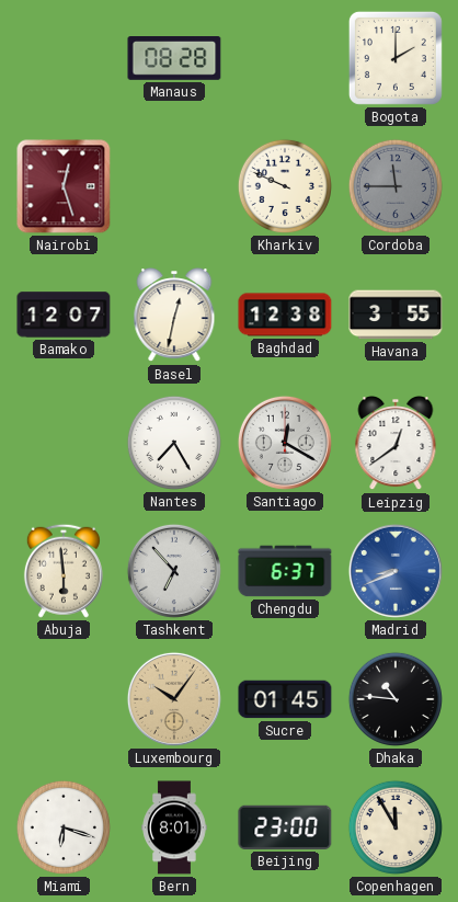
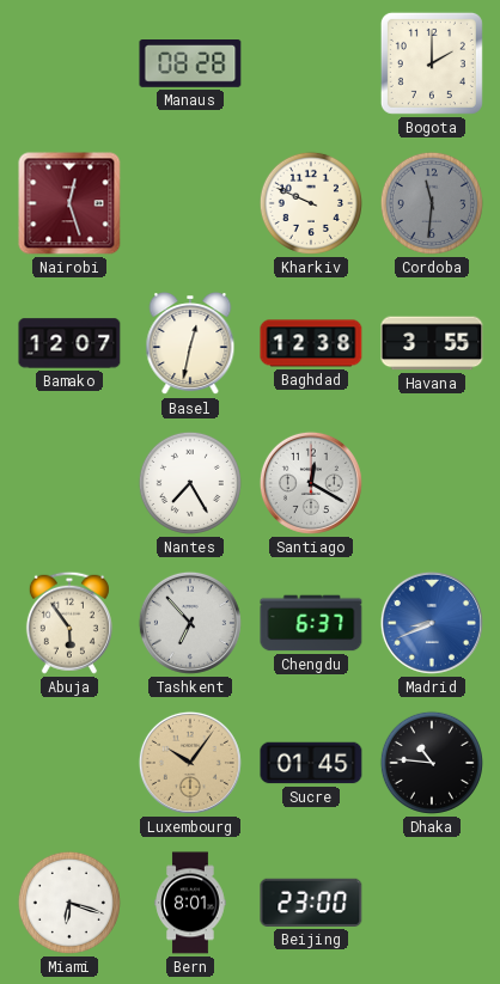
Cordoba: 11:45 -> 11:31
Leipzig: 12:39 -> none
Abuja: 5:59 -> 5:54
Copenhagen: 11:55 -> none
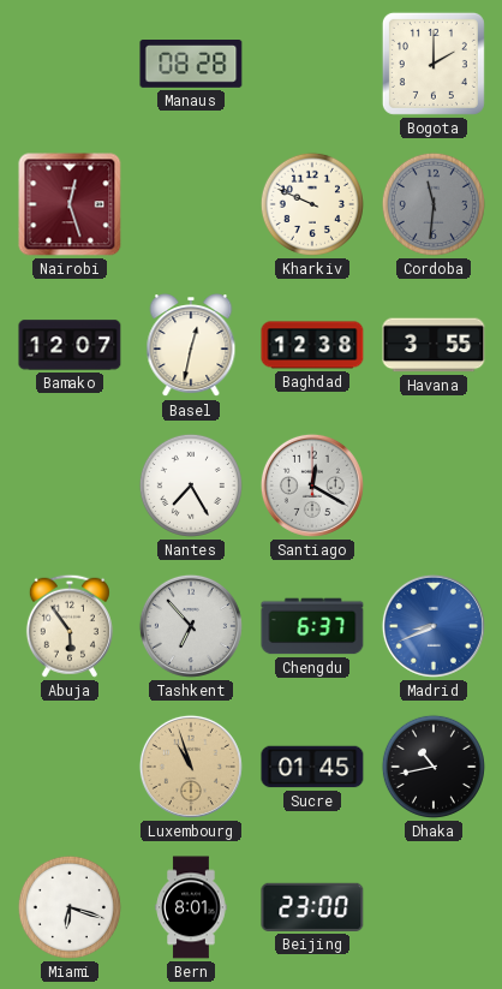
Luxembourg: 10:06 -> 10:57
Dhaka: 10:46 -> 10:43
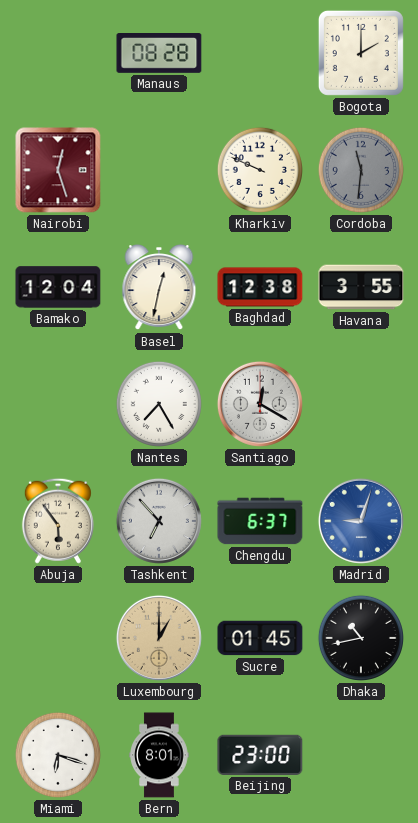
Bamako: 12:07 -> 12:04
Madrid: 8:41 -> 9:03
Luxembourg: 10:57 -> 1:00
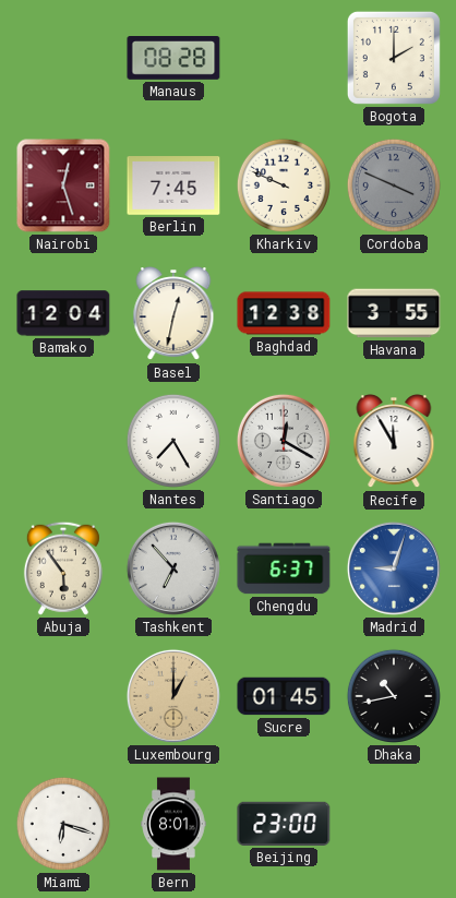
Berlin: none -> 7:45
Cordoba: 11:31 -> 3:49
Recife: none -> 11:55
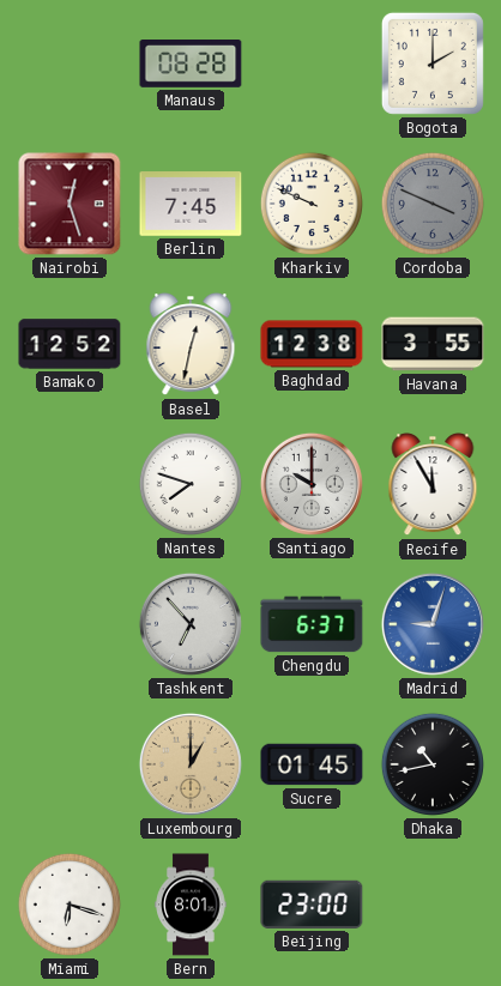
Bamako: 12:04 -> 12:52
Nantes: 7:25 -> 7:48
Santiago: 12:20 -> 10:00
Abuja: 5:54 -> none
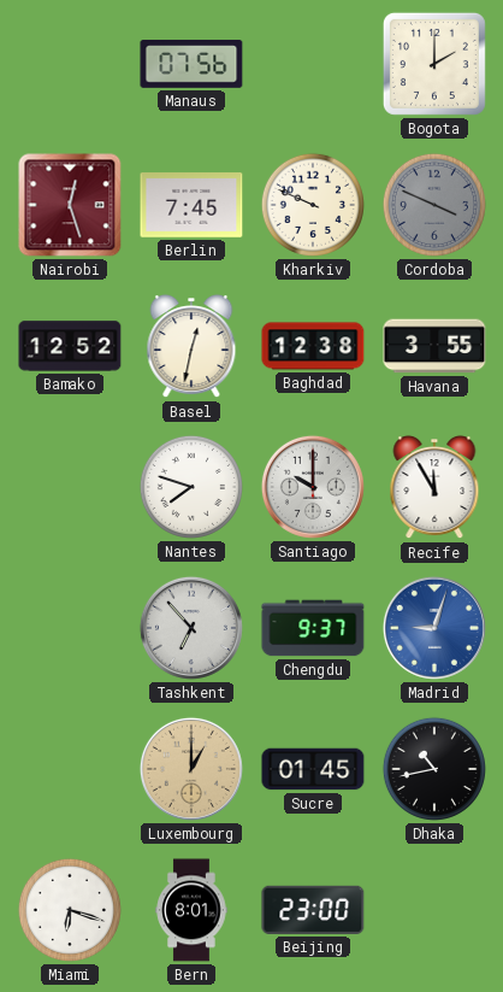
Manaus: 08:28 -> 07:56
Chengdu: 6:37 -> 9:37
